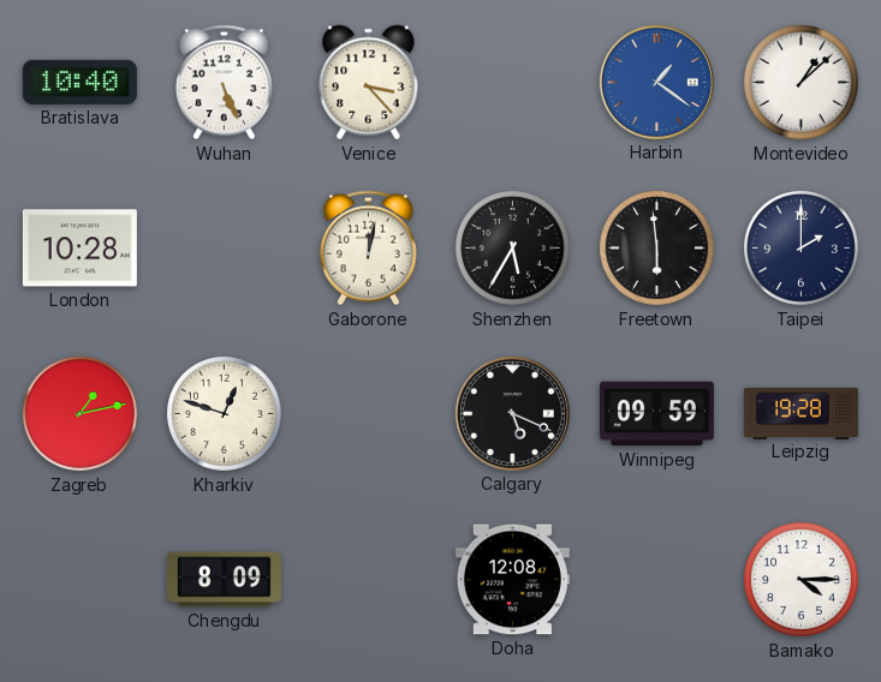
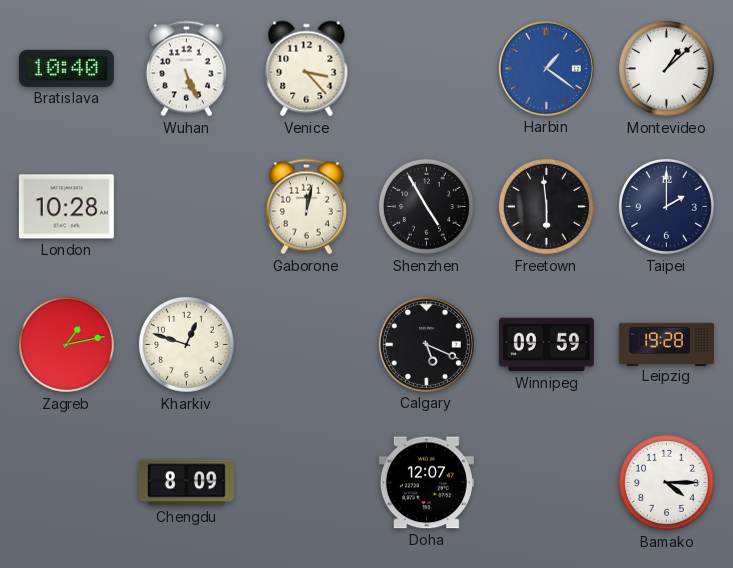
Shenzhen: 5:35 -> 4:55
Doha: 12:08 -> 12:07
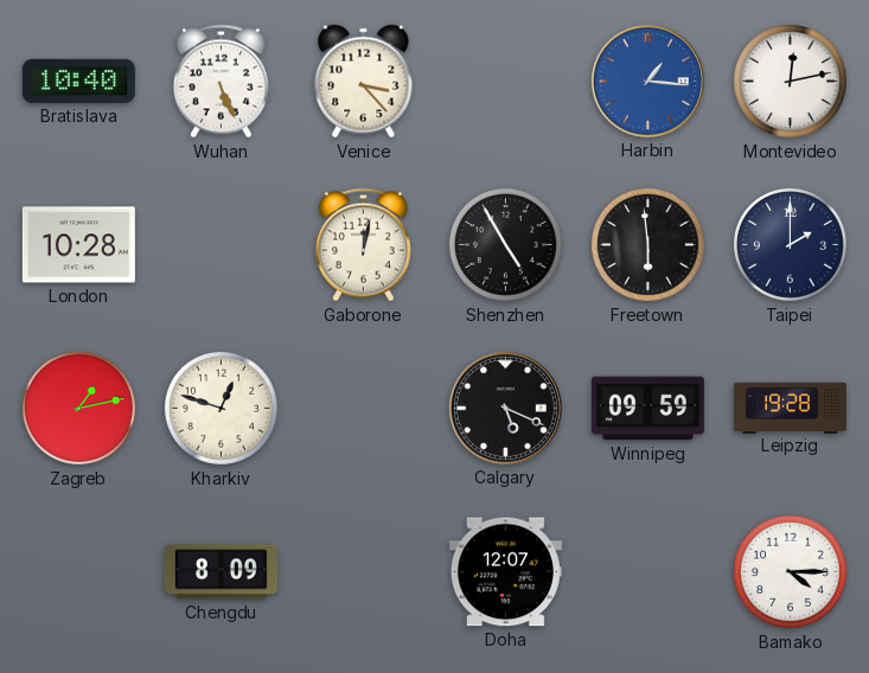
Harbin: 1:21 -> 1:16
Montevideo: 1:08 -> 12:13
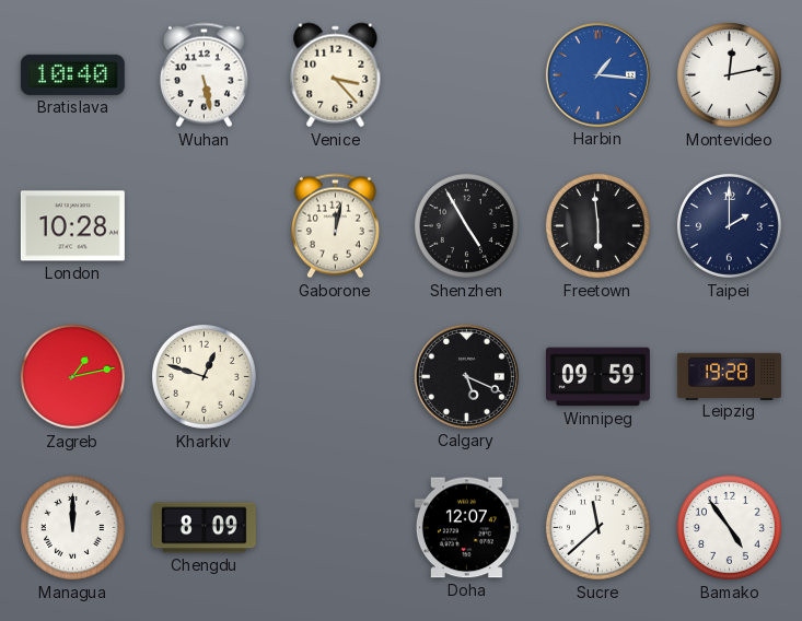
Wuhan: 5:26 -> 5:28
Managua: none -> 12:00
Sucre: none -> 11:38
Bamako: 4:15 -> 4:54
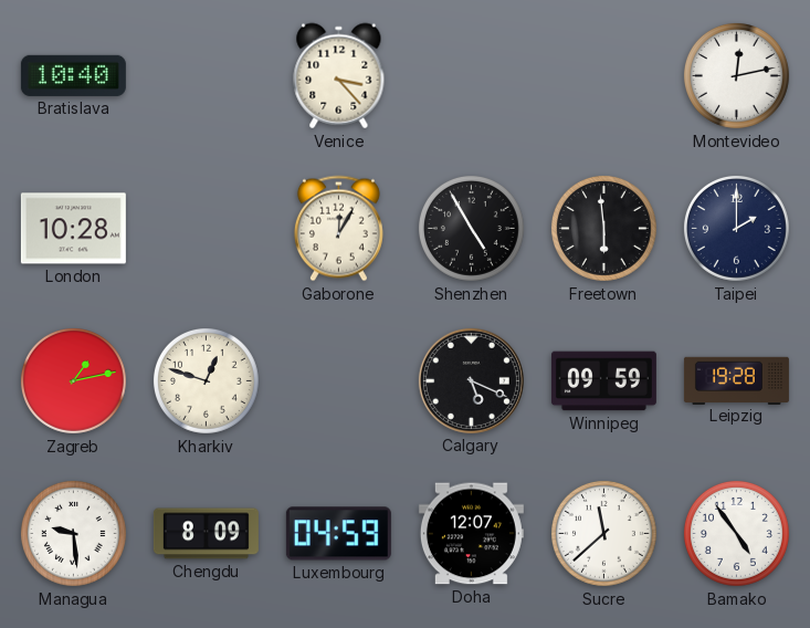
Wuhan: 5:28 -> none
Harbin: 1:16 -> none
Gaborone: 12:02 -> 12:05
Managua: 12:00 -> 9:29
Luxembourg: none -> 04:59
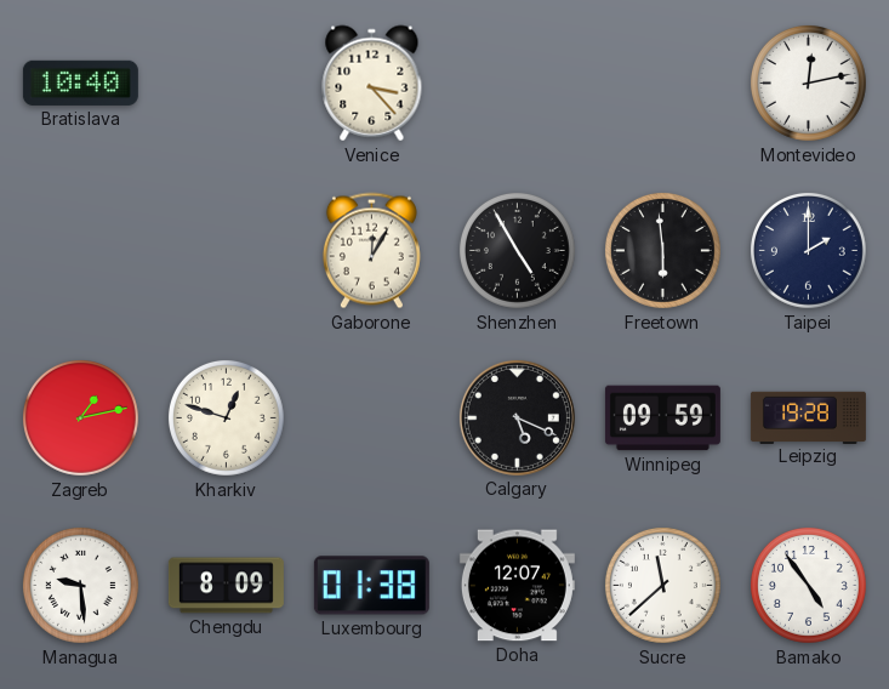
London: 10:28 -> none
Luxembourg: 04:59 -> 01:38
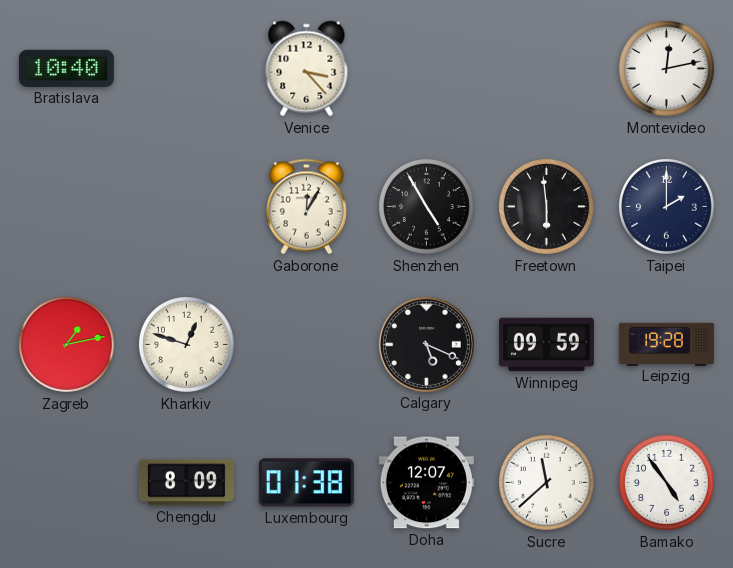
Managua: 9:29 -> none
